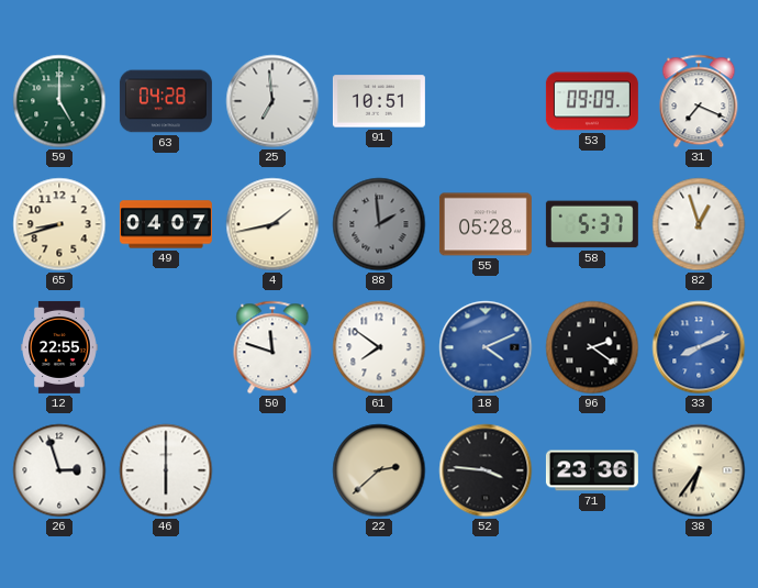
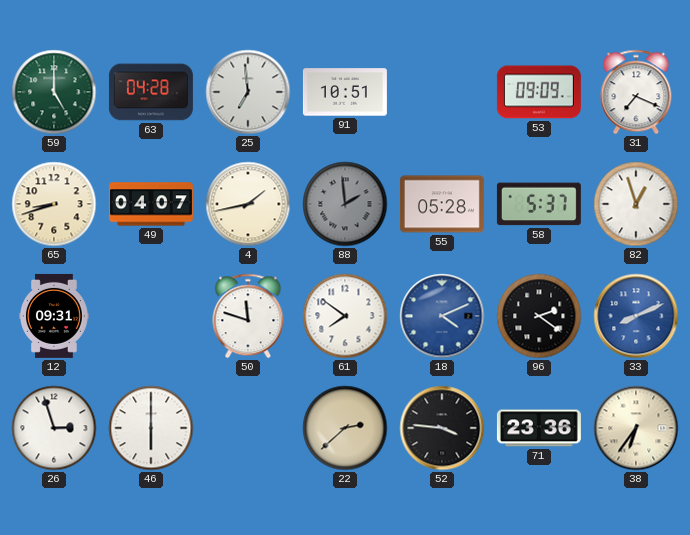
12: 22:55 -> 09:31
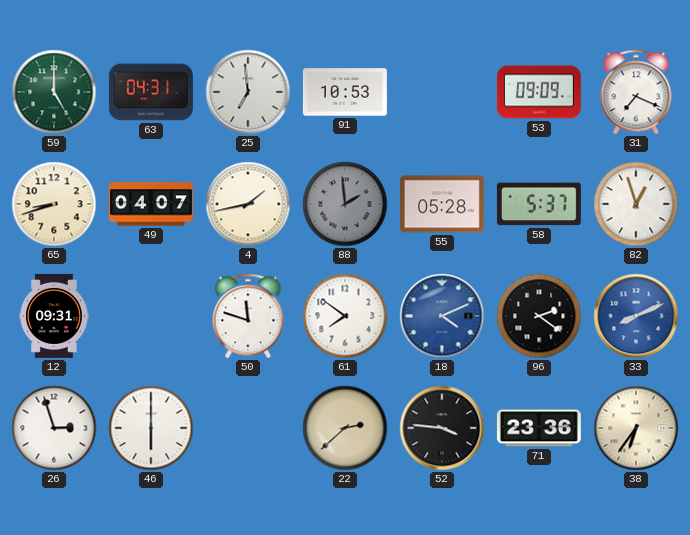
63: 04:28 -> 04:31
91: 10:51 -> 10:53
